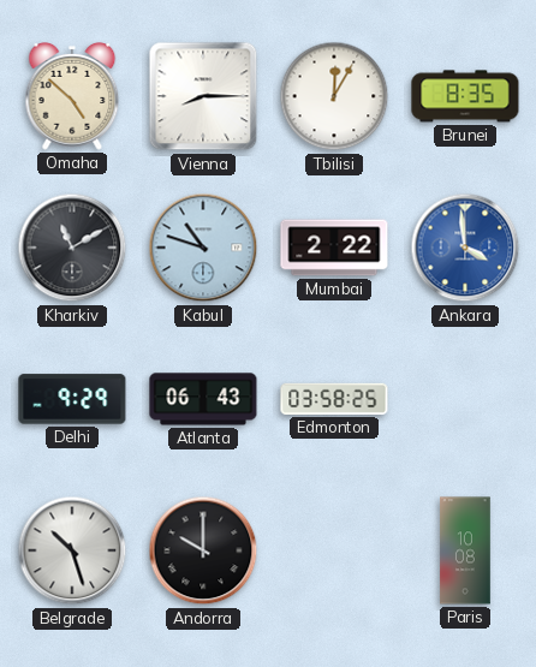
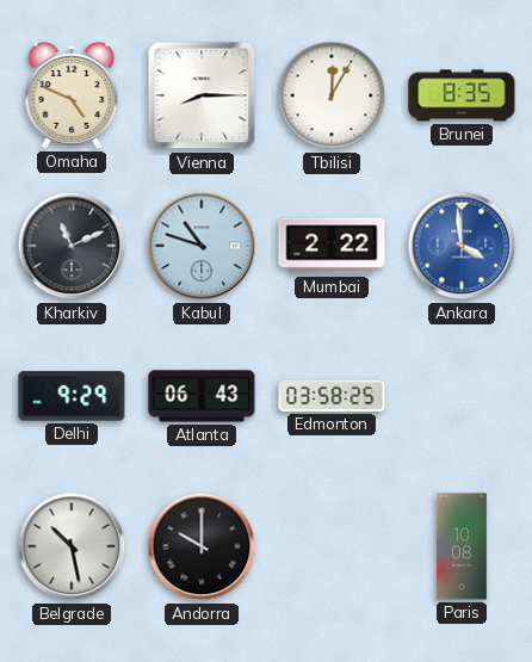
Omaha: 4:52 -> 4:49
Kharkiv: 11:10 -> 11:11
Belgrade: 10:27 -> 10:28
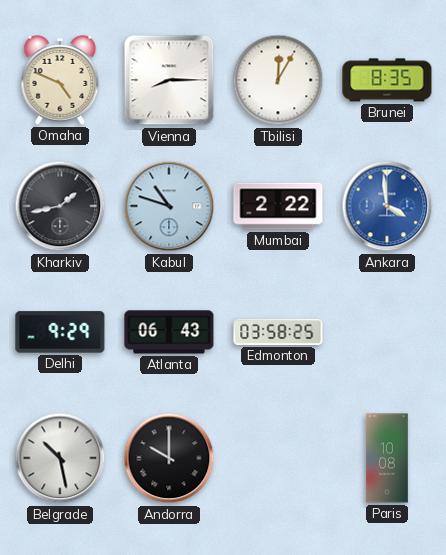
Kharkiv: 11:11 -> 1:43
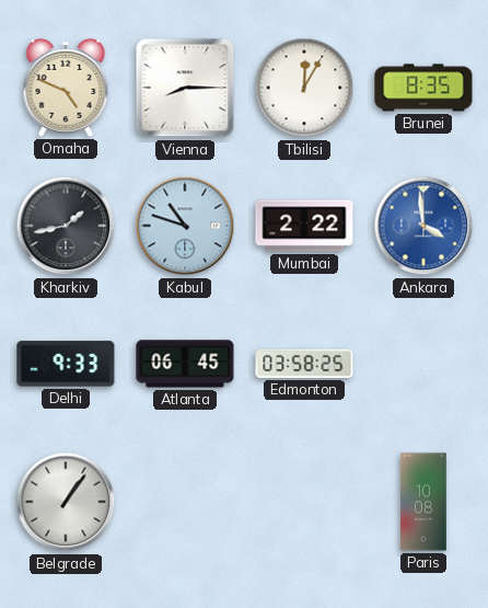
Delhi: 9:29 -> 9:33
Atlanta: 06:43 -> 06:45
Belgrade: 10:28 -> 1:06
Andorra: 10:00 -> none
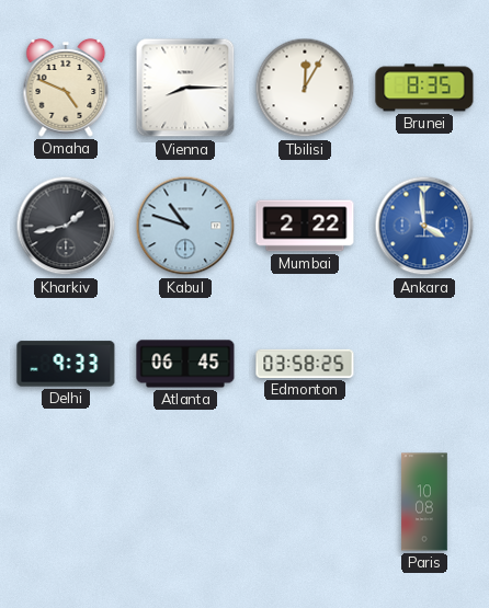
Belgrade: 1:06 -> none
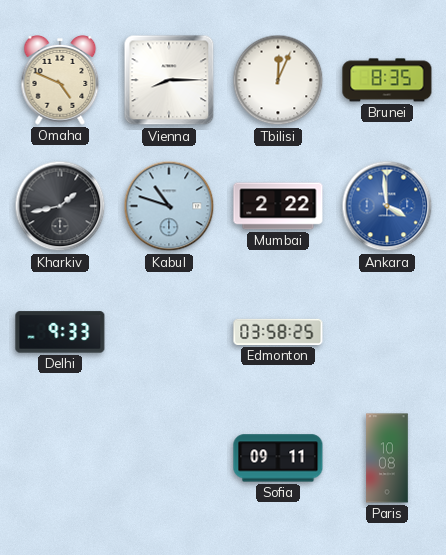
Tbilisi: 12:05 -> 12:04
Atlanta: 06:45 -> none
Sofia: none -> 09:11
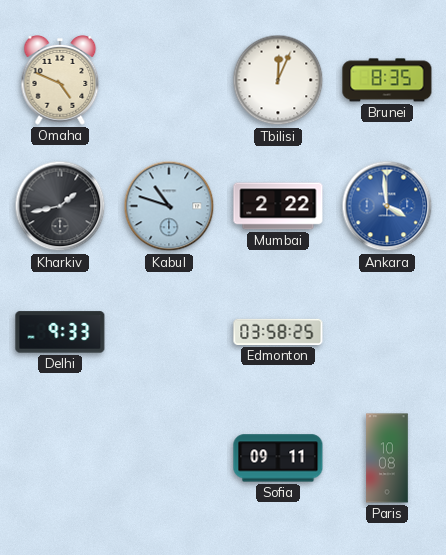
Vienna: 8:15 -> none
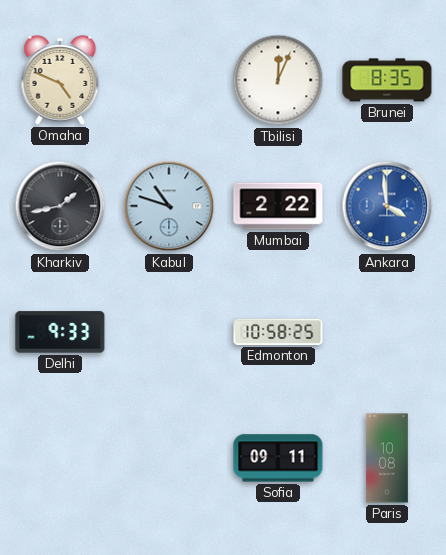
Edmonton: 03:58 -> 10:58
